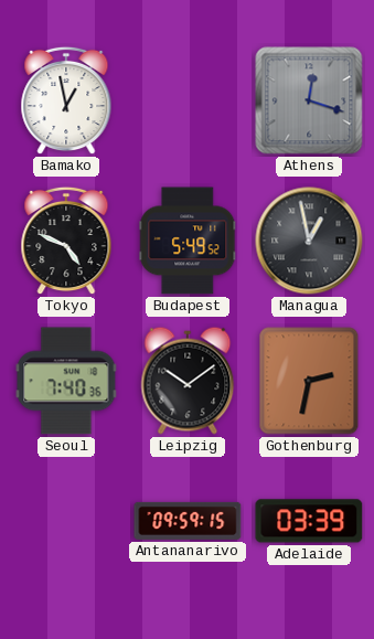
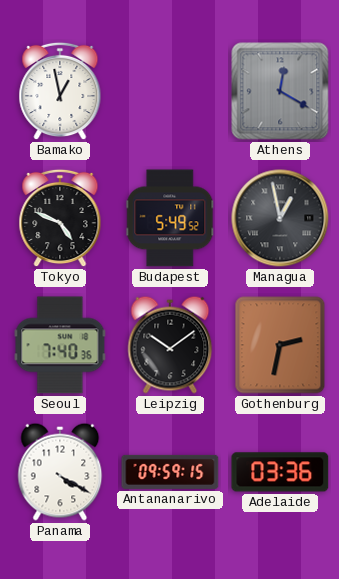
Athens: 12:18 -> 12:20
Panama: none -> 4:20
Adelaide: 03:39 -> 03:36
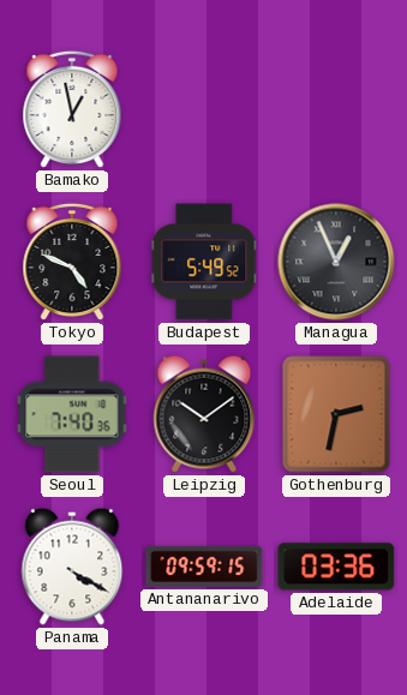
Athens: 12:20 -> none
Managua: 12:58 -> 12:56
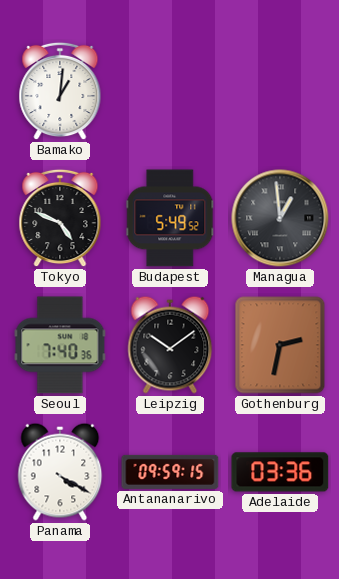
Bamako: 12:58 -> 1:01
Managua: 12:56 -> 12:59
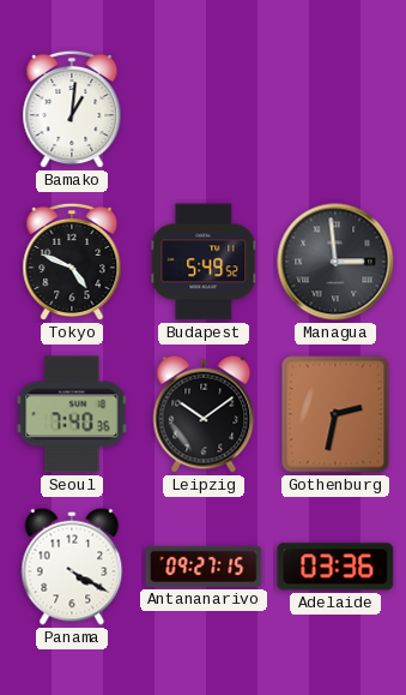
Managua: 12:59 -> 2:59
Antananarivo: 09:59 -> 09:27
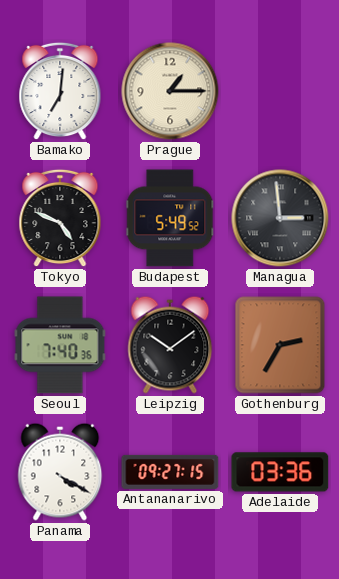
Bamako: 1:01 -> 7:01
Prague: none -> 1:15
Gothenburg: 2:32 -> 2:35
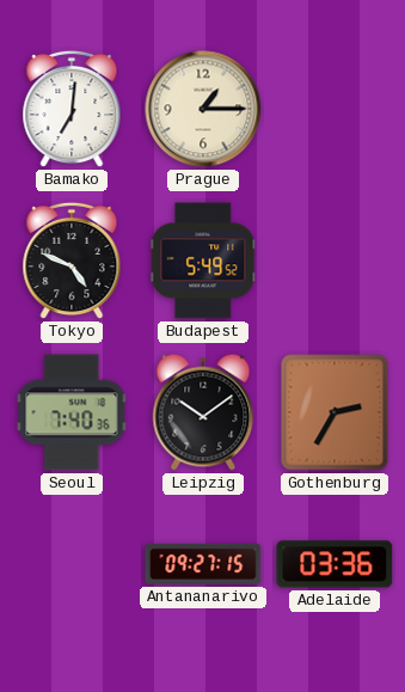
Managua: 2:59 -> none
Panama: 4:20 -> none
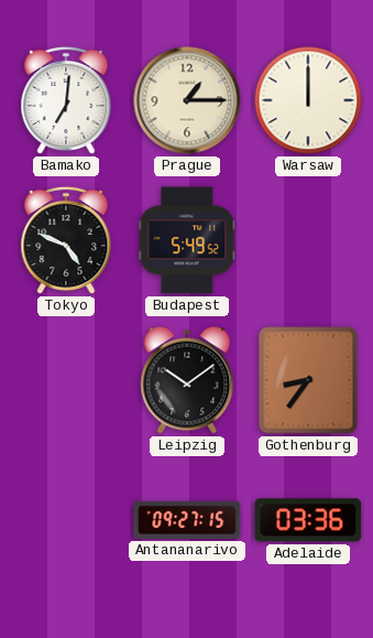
Warsaw: none -> 12:00
Seoul: 7:40 -> none
Gothenburg: 2:35 -> 8:36
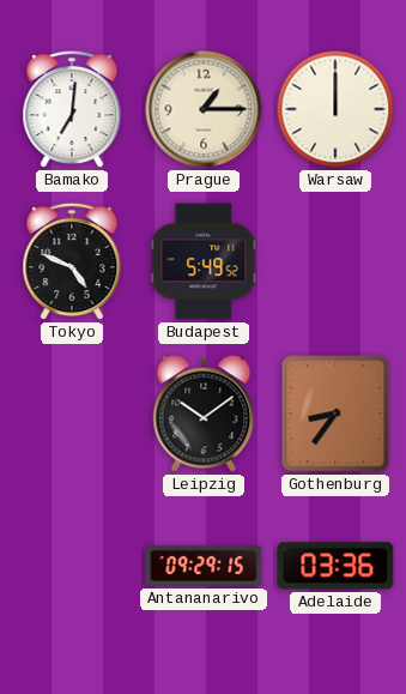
Antananarivo: 09:27 -> 09:29
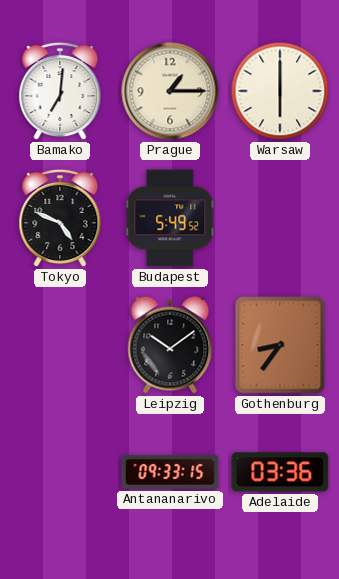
Warsaw: 12:00 -> 6:00
Antananarivo: 09:29 -> 09:33
